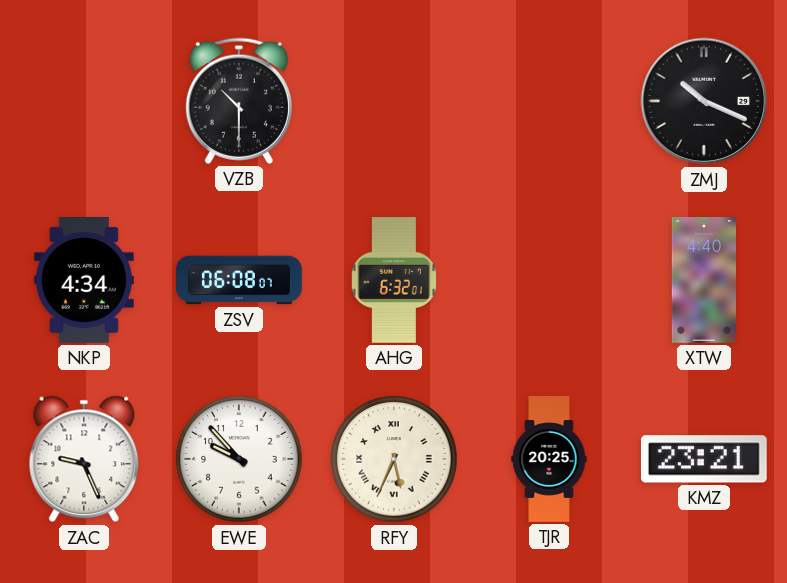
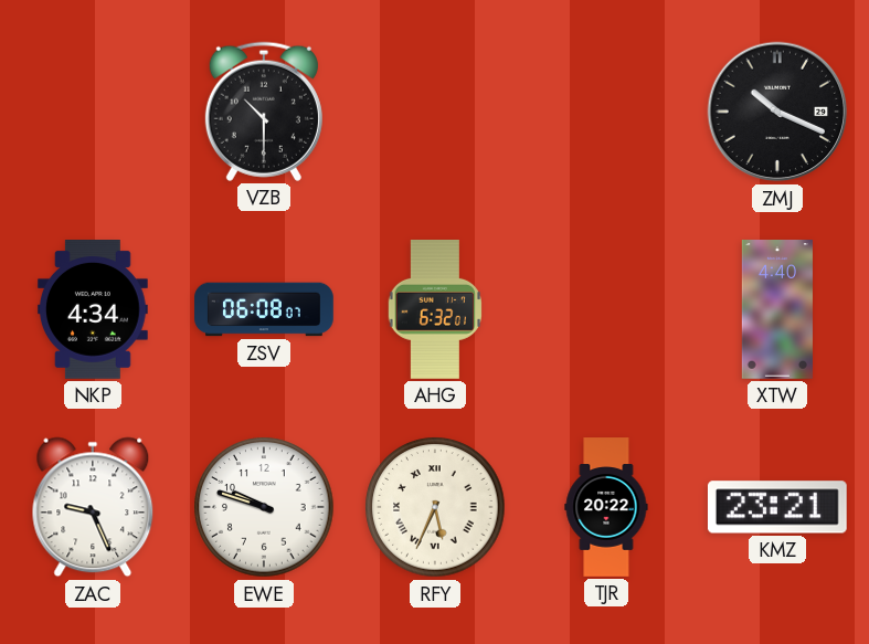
EWE: 9:53 -> 9:48
TJR: 20:25 -> 20:22
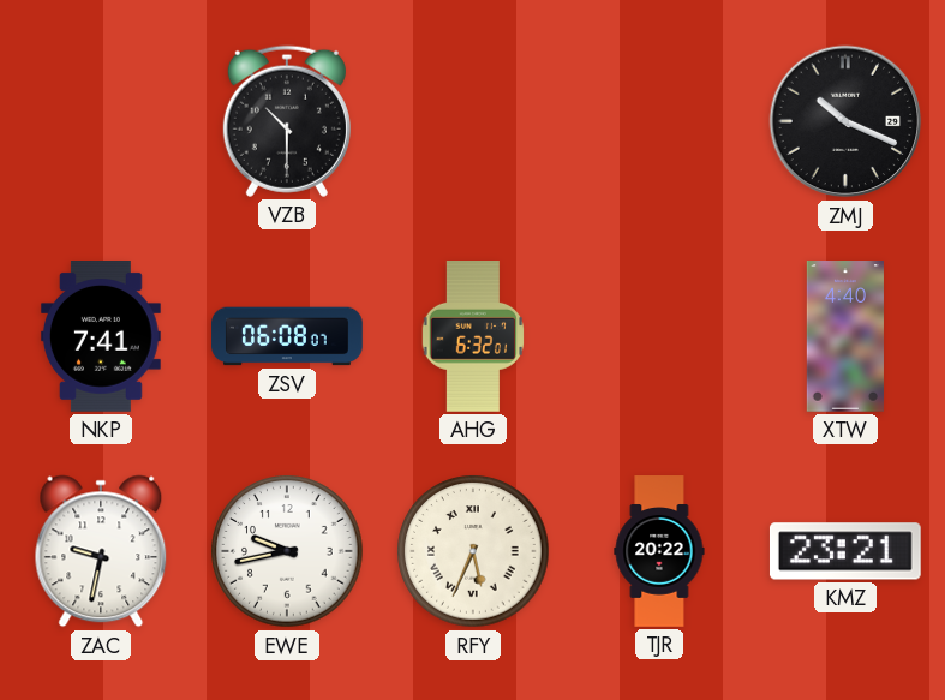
NKP: 4:34 -> 7:41
ZAC: 9:26 -> 9:32
EWE: 9:48 -> 9:43
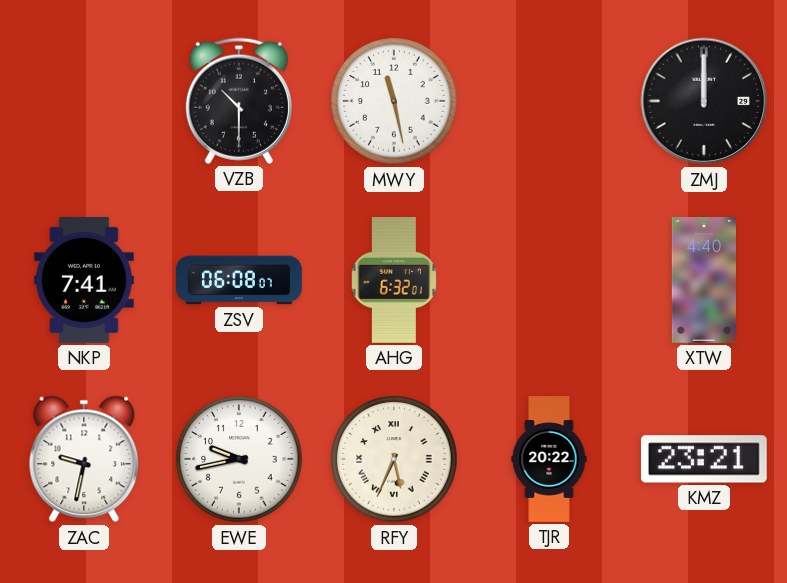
MWY: none -> 11:28
ZMJ: 10:19 -> 12:00
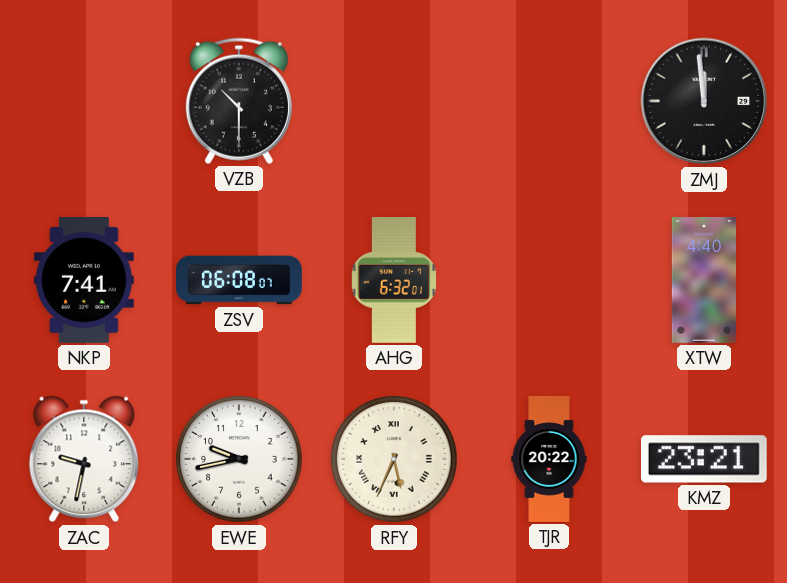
MWY: 11:28 -> none
ZMJ: 12:00 -> 11:59
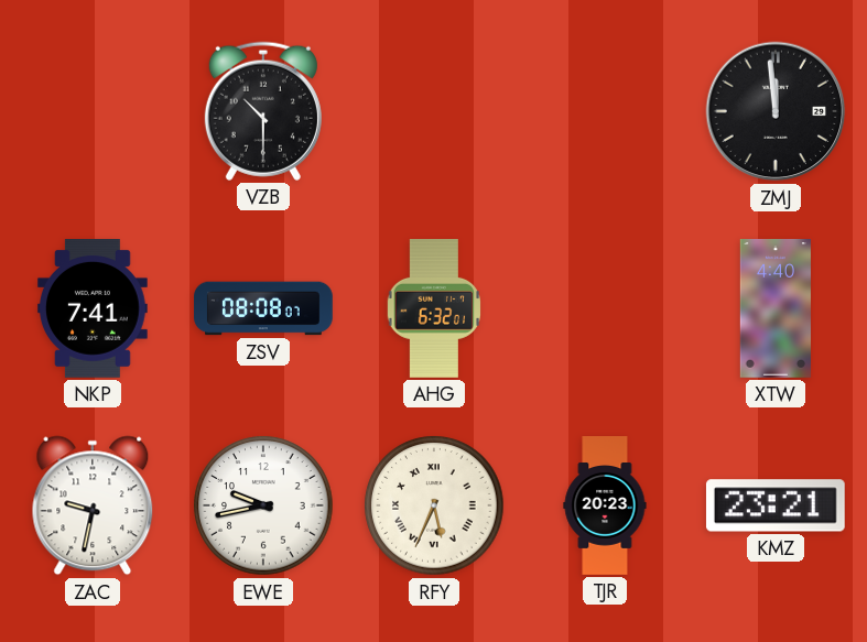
ZSV: 06:08 -> 08:08
TJR: 20:22 -> 20:23
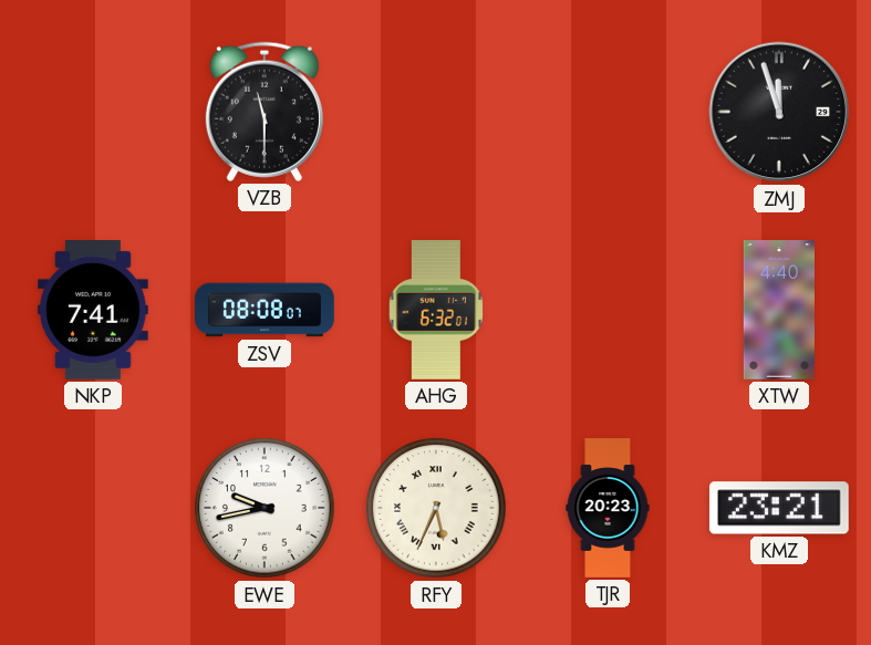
VZB: 10:30 -> 11:30
ZMJ: 11:59 -> 11:57
ZAC: 9:32 -> none
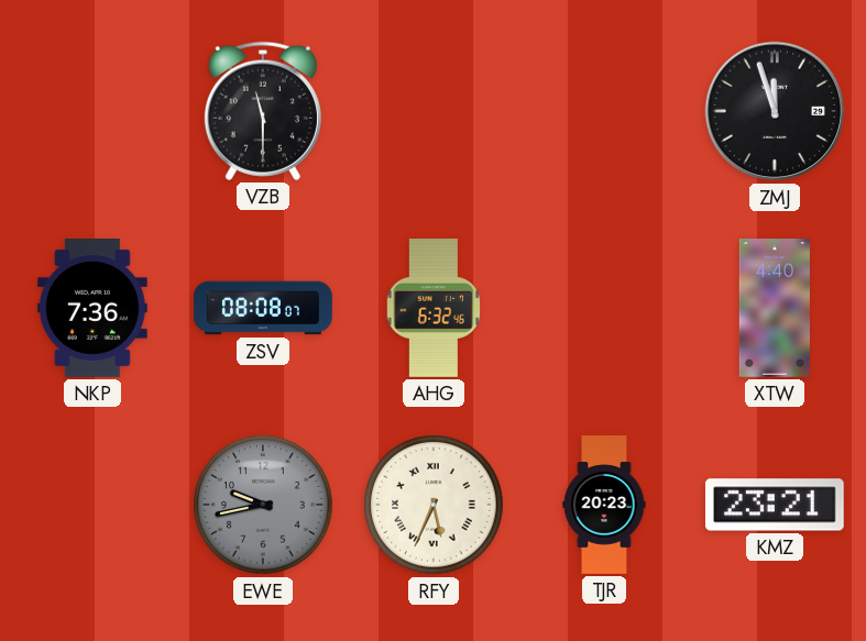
NKP: 7:41 -> 7:36
AHG: 6:32:01 -> 6:32:46
EWE dial: white -> grey
